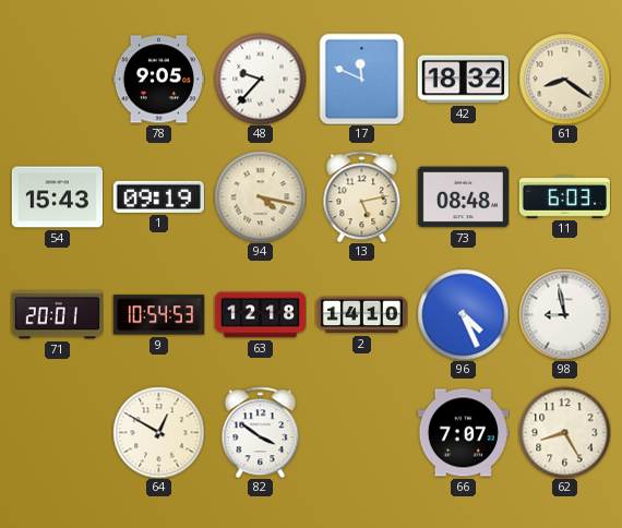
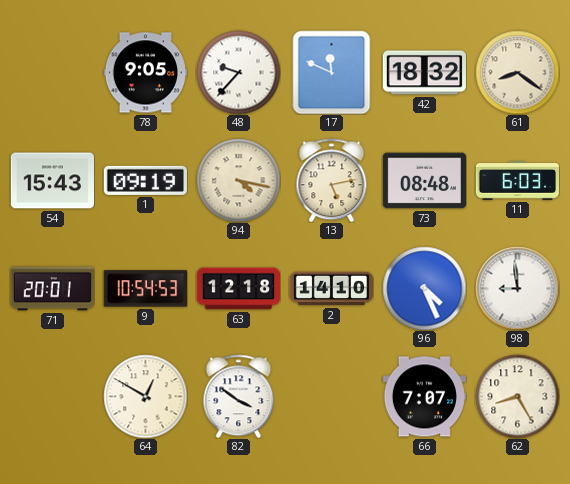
98: 8:58 -> 8:59
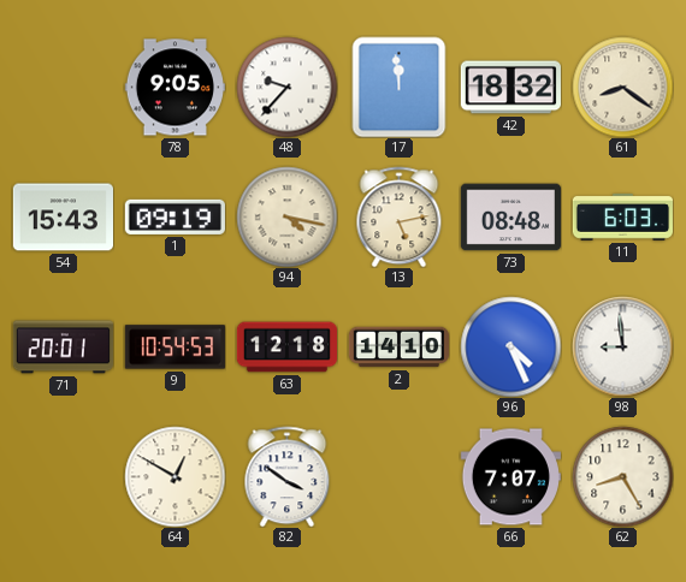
17: 11:49 -> 11:59
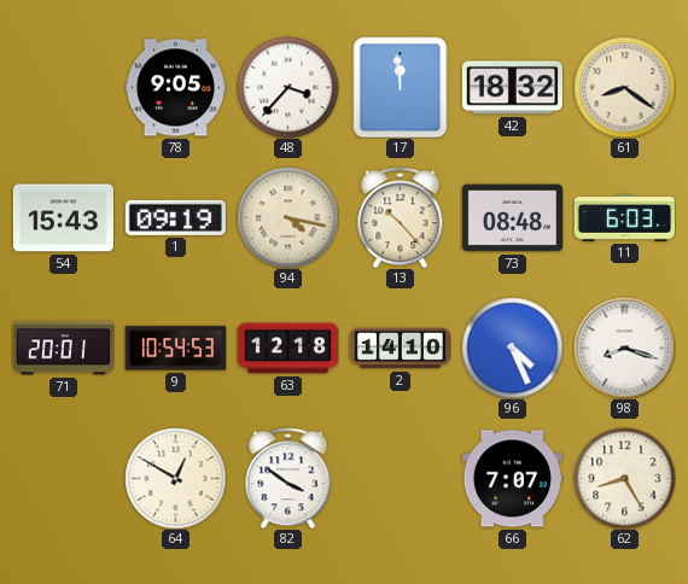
48: 9:37 -> 3:37
13: 5:13 -> 10:23
98: 8:59 -> 8:18
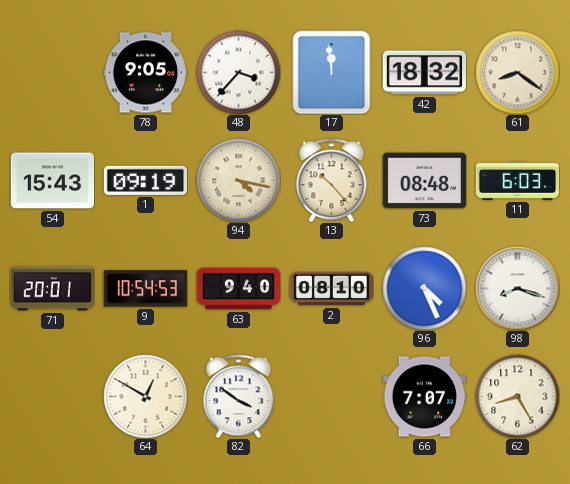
63: 12:18 -> 9:40
2: 14:10 -> 08:10
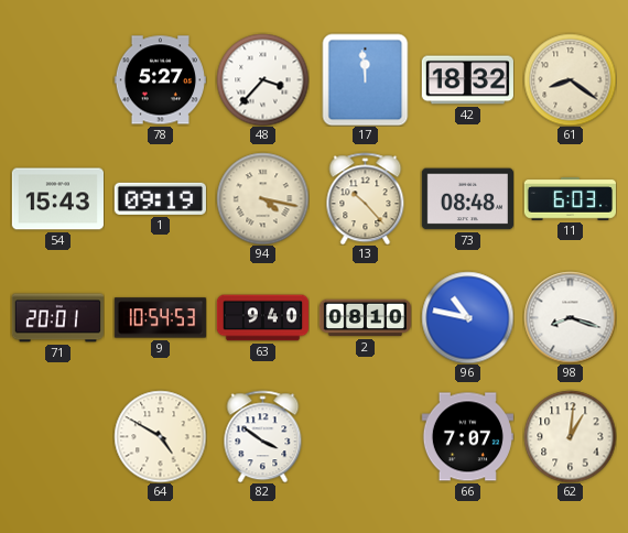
78: 9:05 -> 5:27
96: 4:26 -> 10:47
64: 12:50 -> 4:50
62: 8:25 -> 1:01
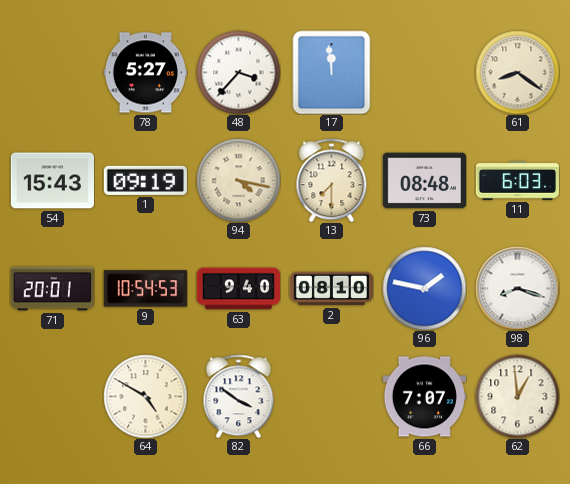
42: 18:32 -> none
13: 10:23 -> 7:30
96: 10:47 -> 1:47
62: 1:01 -> 12:59
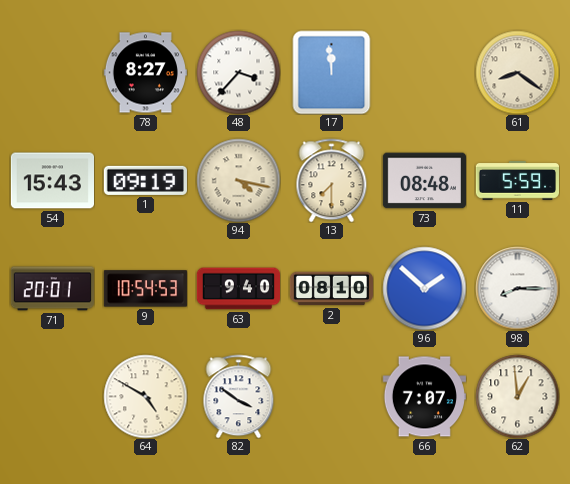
78: 5:27 -> 8:27
11: 6:03 -> 5:59
96: 1:47 -> 1:52
98: 8:18 -> 8:15
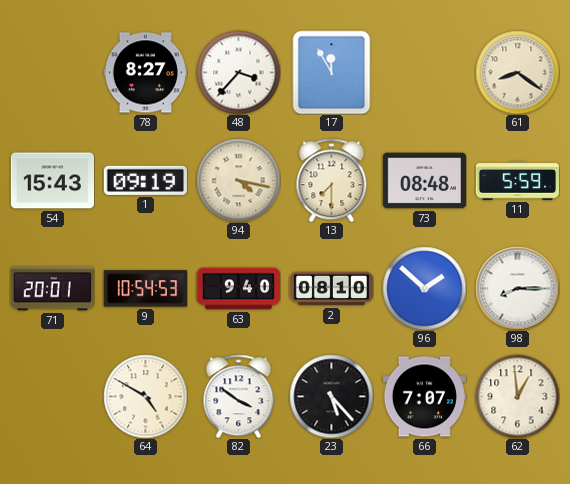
17: 11:59 -> 11:55
23: none -> 5:23
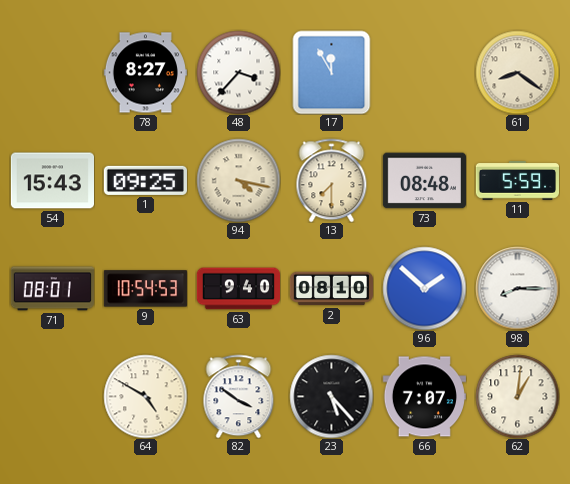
1: 09:19 -> 09:25
71: 20:01 -> 08:01
62: 12:59 -> 1:01
